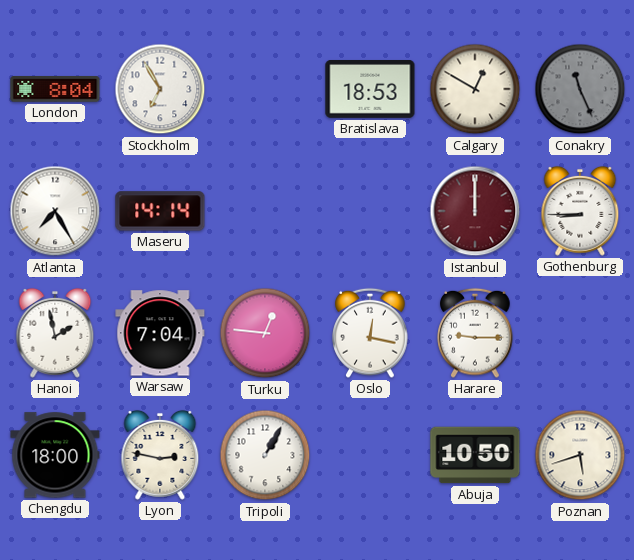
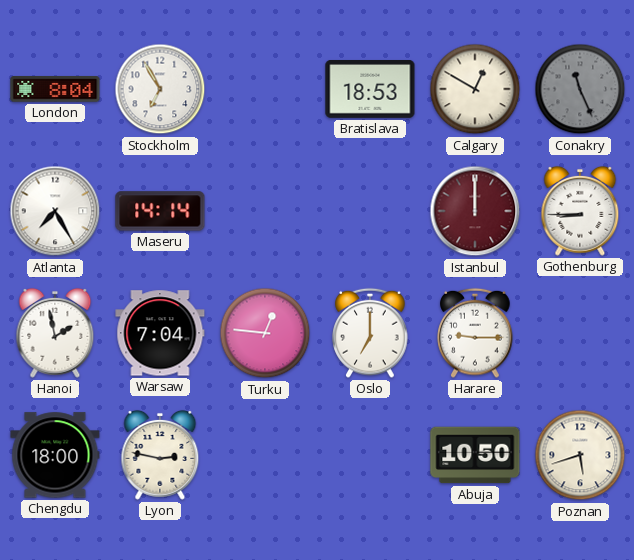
Oslo: 12:17 -> 7:00
Tripoli: 1:05 -> none
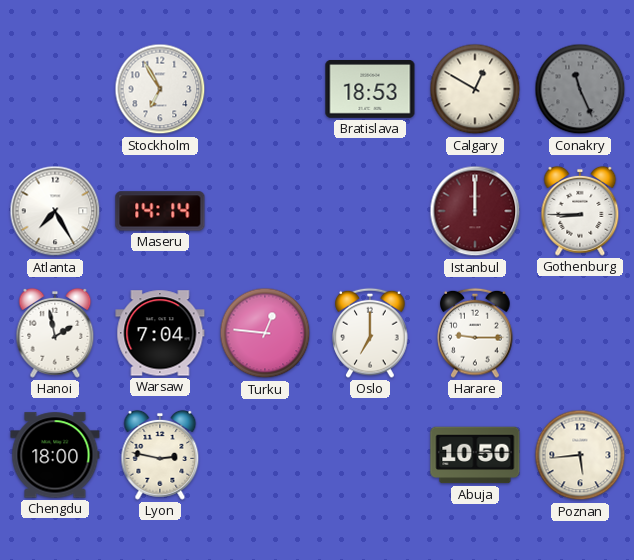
London: 8:04 -> none
Poznan: 5:42 -> 5:44
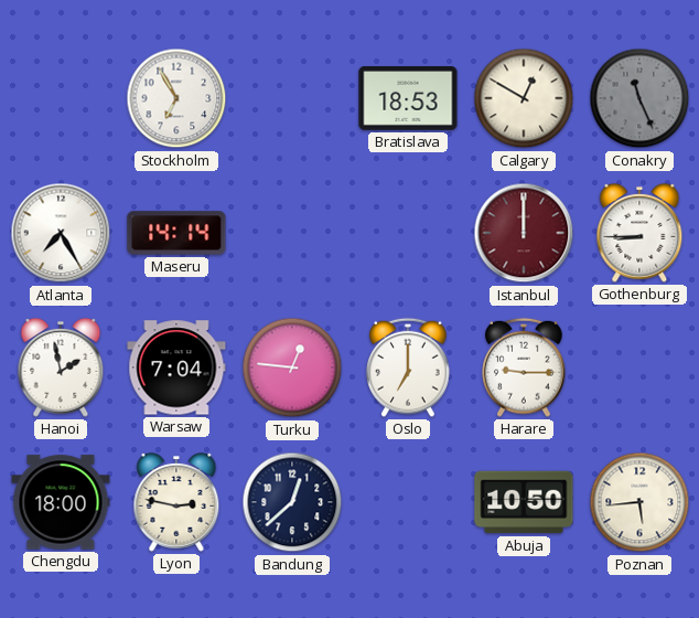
Bandung: none -> 12:38
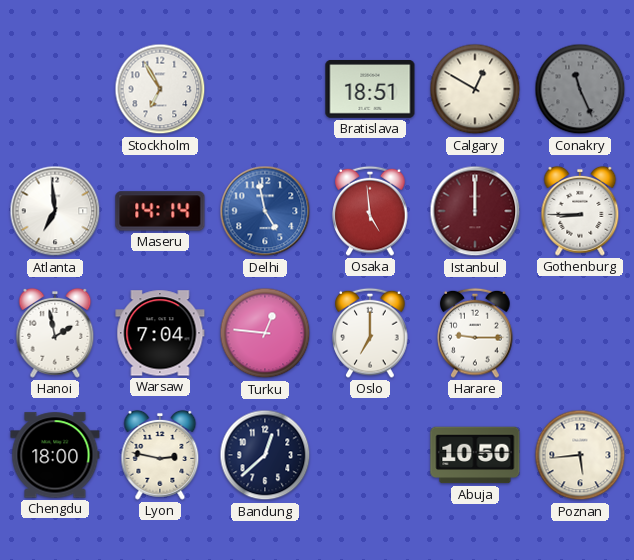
Bratislava: 18:53 -> 18:51
Atlanta: 7:25 -> 6:59
Delhi: none -> 4:58
Osaka: none -> 4:59
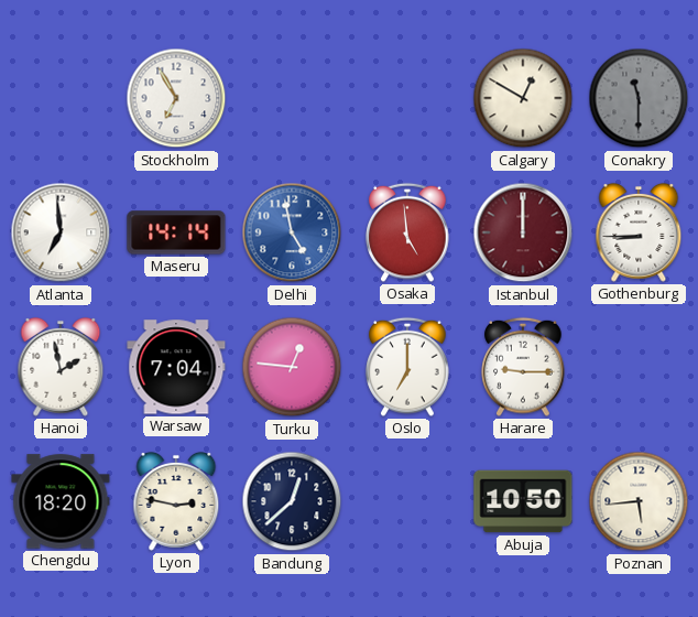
Bratislava: 18:51 -> none
Conakry: 11:26 -> 11:30
Chengdu: 18:00 -> 18:20
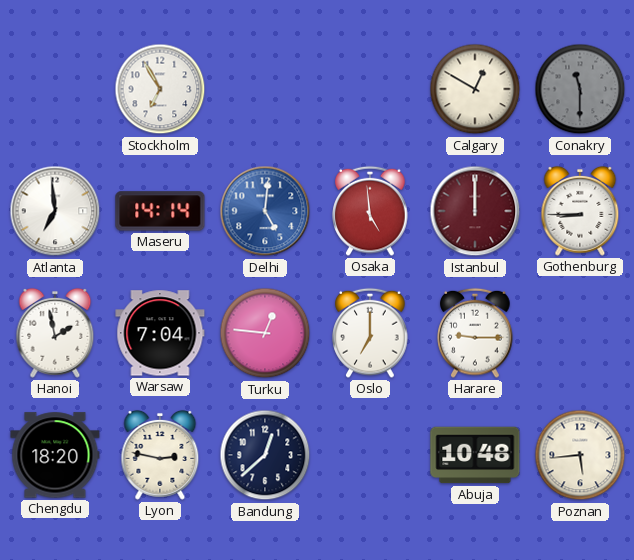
Delhi: 4:58 -> 5:01
Abuja: 10:50 -> 10:48
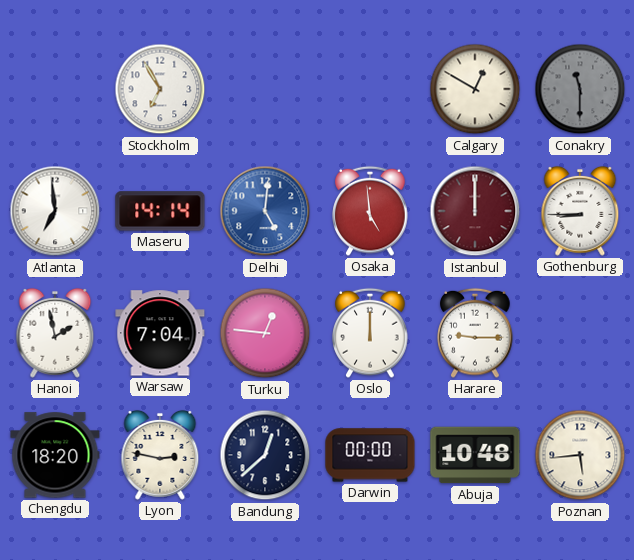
Oslo: 7:00 -> 12:00
Darwin: none -> 00:00
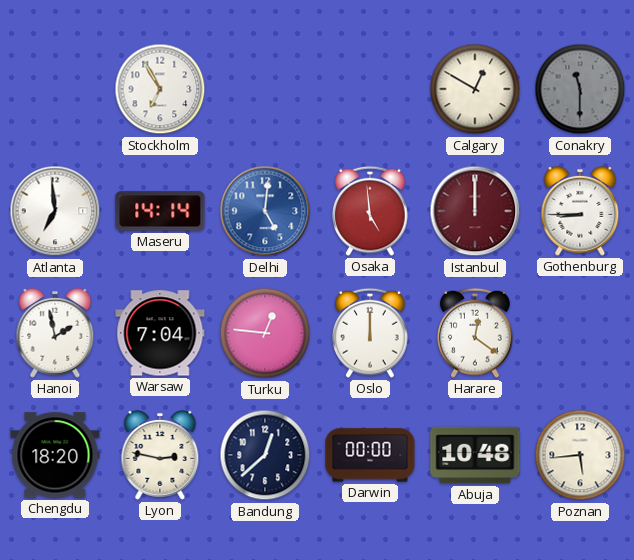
Harare: 9:15 -> 12:21
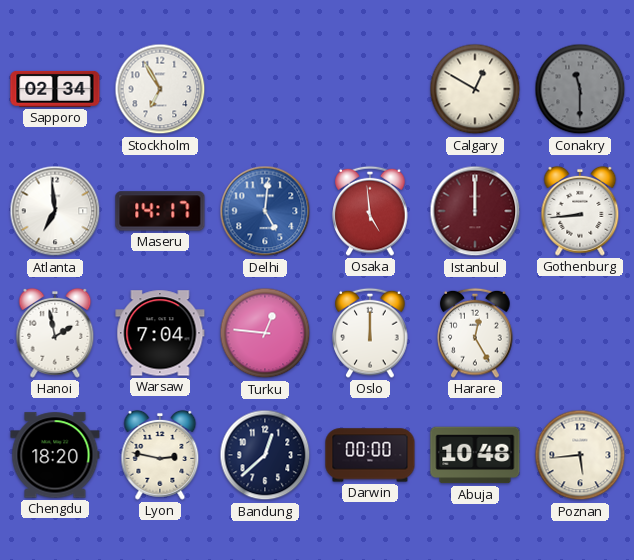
Sapporo: none -> 02:34
Maseru: 14:14 -> 14:17
Gothenburg: 8:45 -> 8:44
Harare: 12:21 -> 12:25
